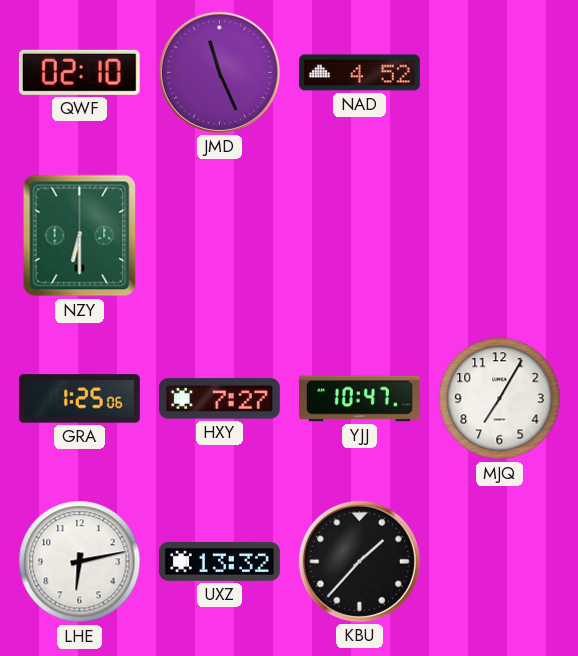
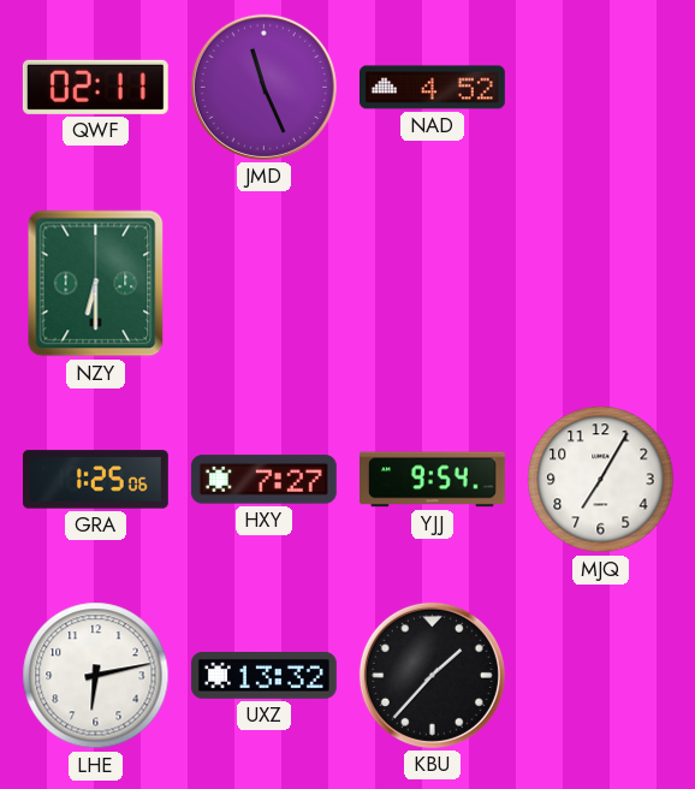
QWF: 02:10 -> 02:11
YJJ: 10:47 -> 9:54
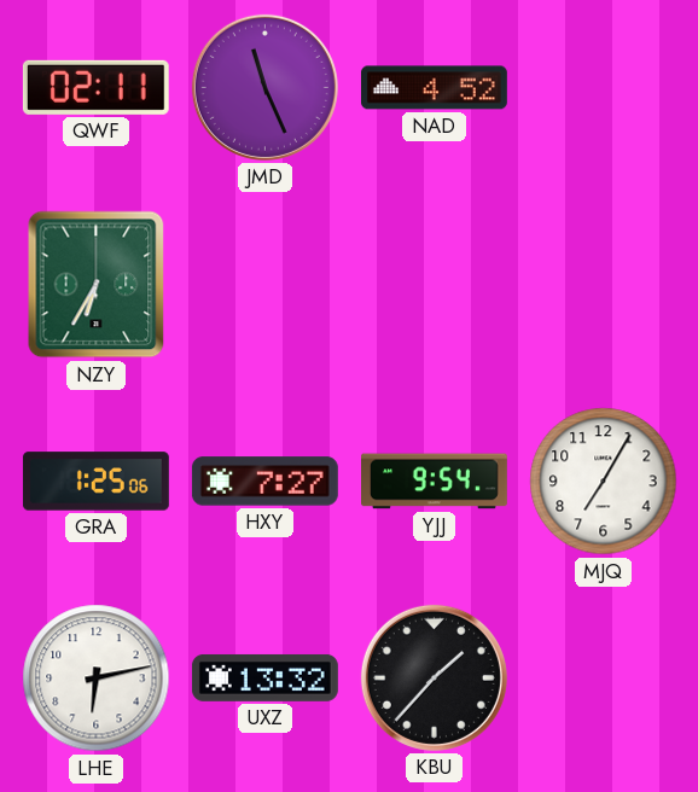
NZY: 6:30 -> 6:35
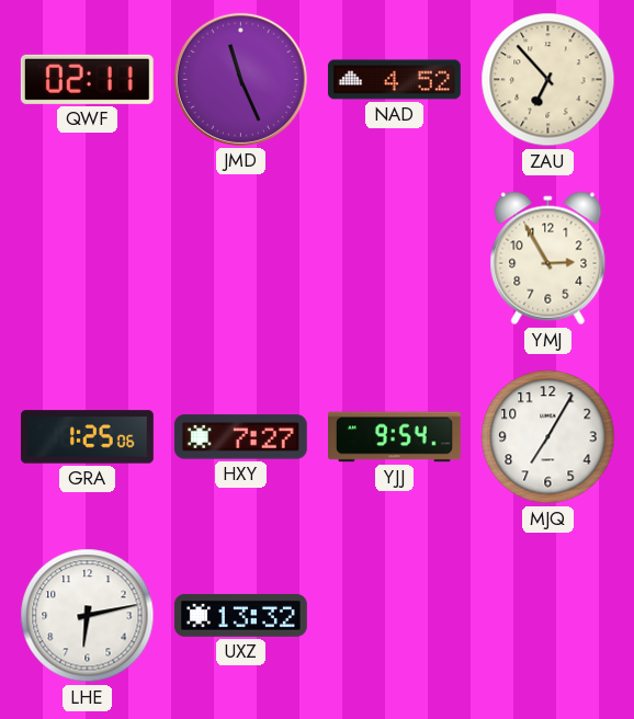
ZAU: none -> 6:53
NZY: 6:35 -> none
YMJ: none -> 2:55
KBU: 1:37 -> none
